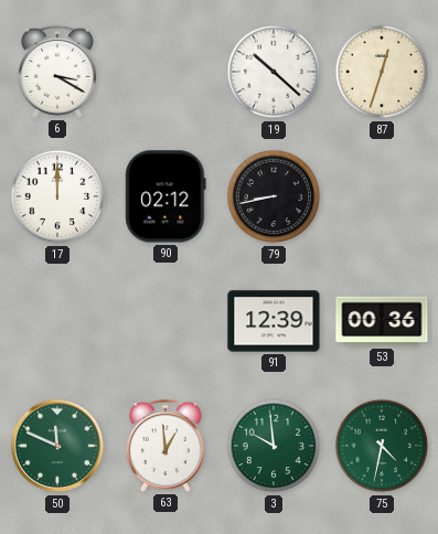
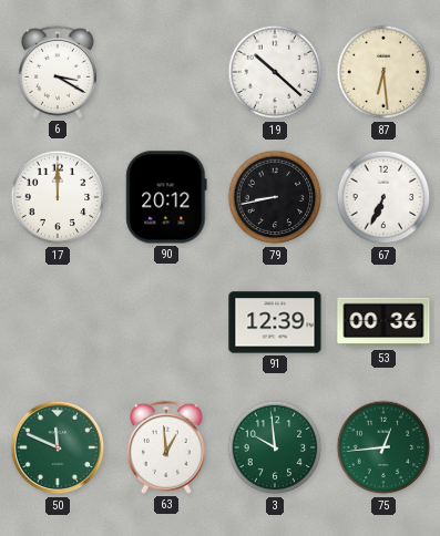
87: 12:33 -> 6:29
90: 02:12 -> 20:12
67: none -> 6:34
75: 4:32 -> 12:44
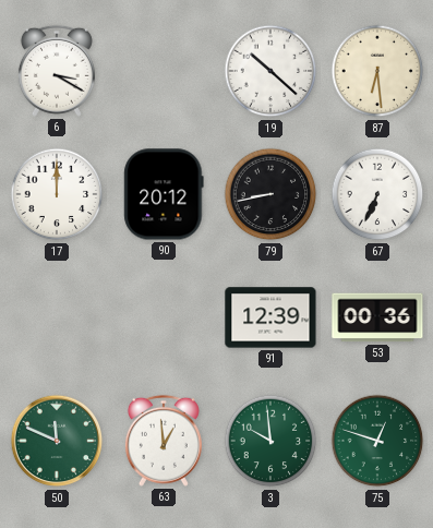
75: 12:44 -> 12:48
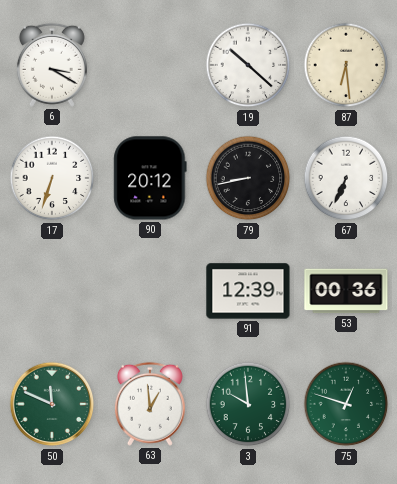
17: 12:00 -> 6:33
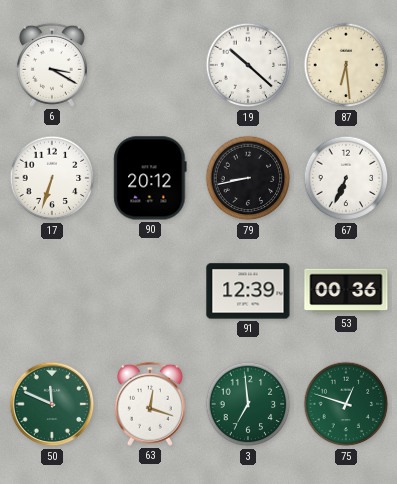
63: 12:59 -> 12:18
3: 9:59 -> 6:59
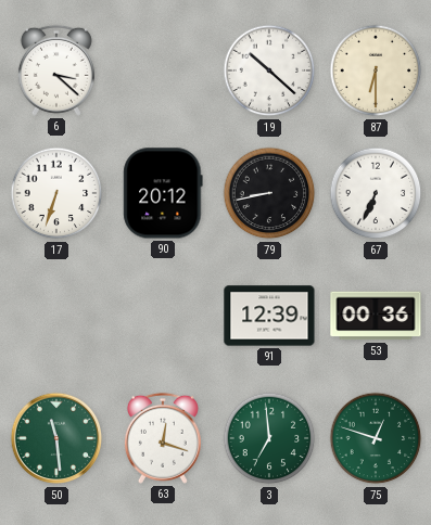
6: 3:20 -> 3:22
87: 6:29 -> 6:30
50: 11:49 -> 11:29
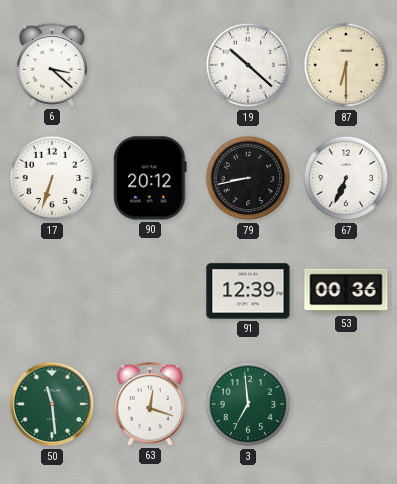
75: 12:48 -> none
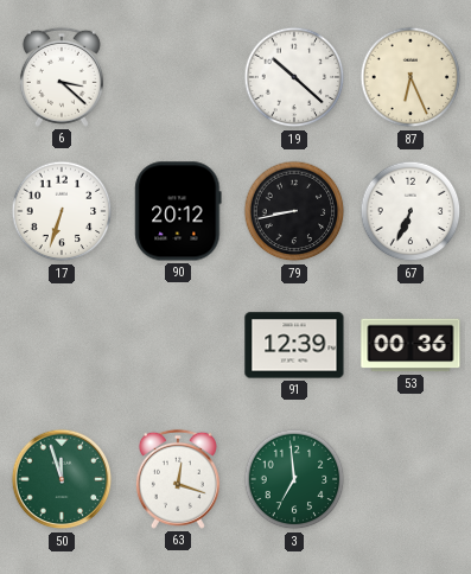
87: 6:30 -> 6:26
50: 11:29 -> 11:57
